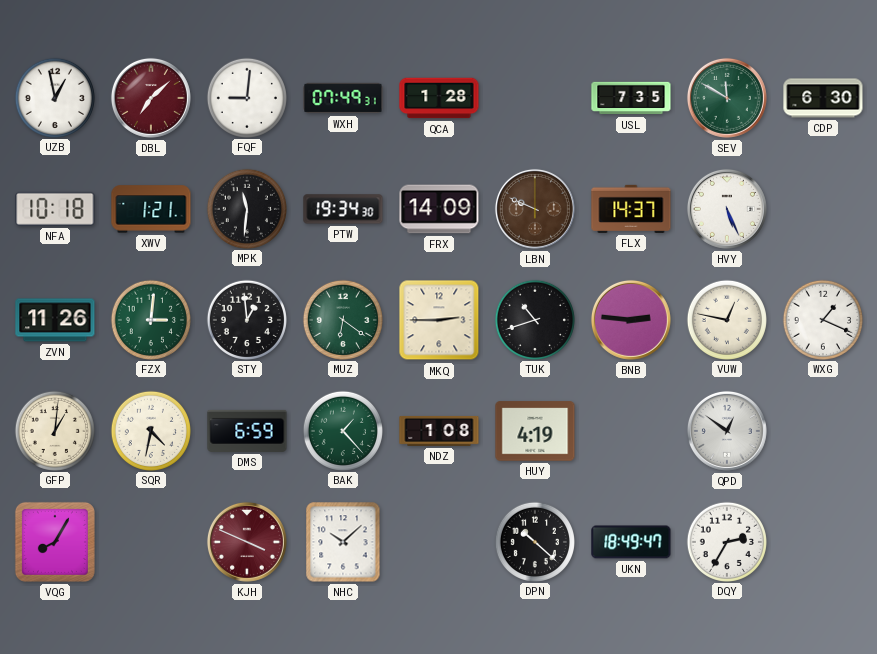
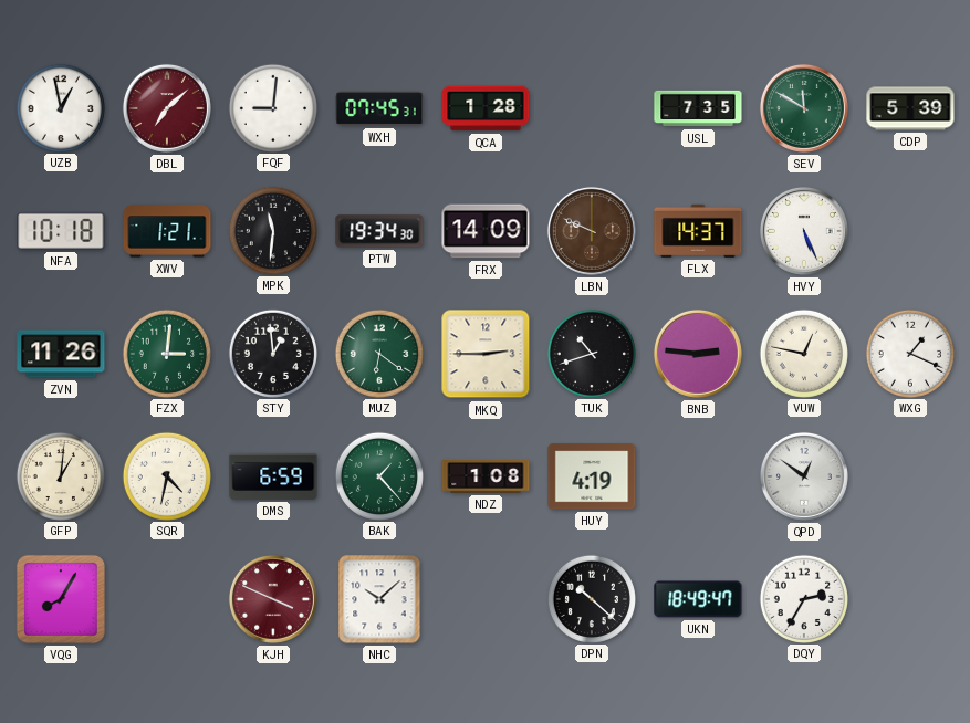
WXH: 07:49 -> 07:45
CDP: 6:30 -> 5:39
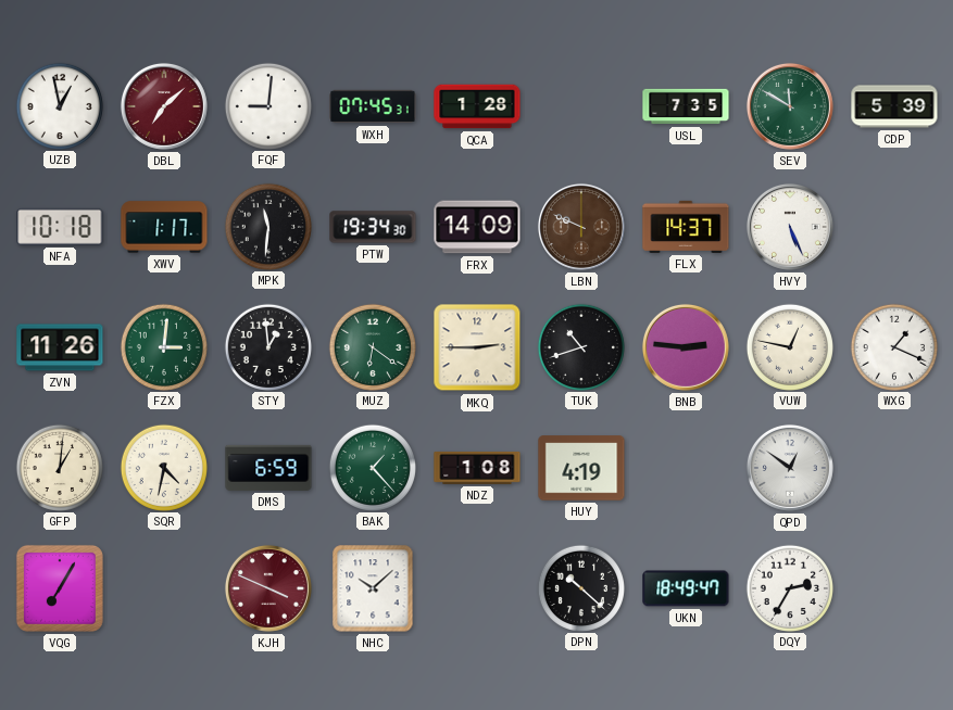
XWV: 1:21 -> 1:17
VQG: 8:05 -> 7:05
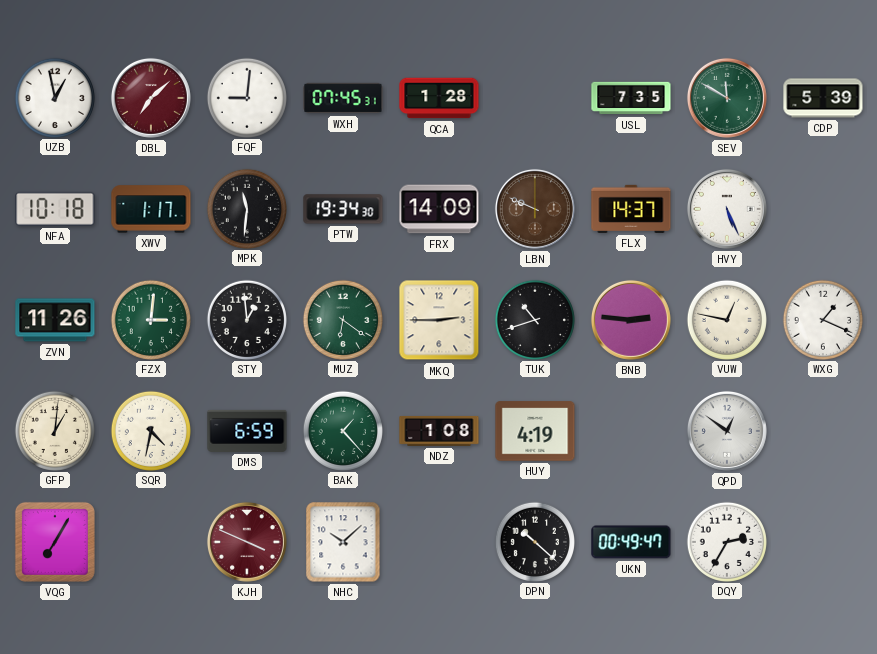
UKN: 18:49 -> 00:49
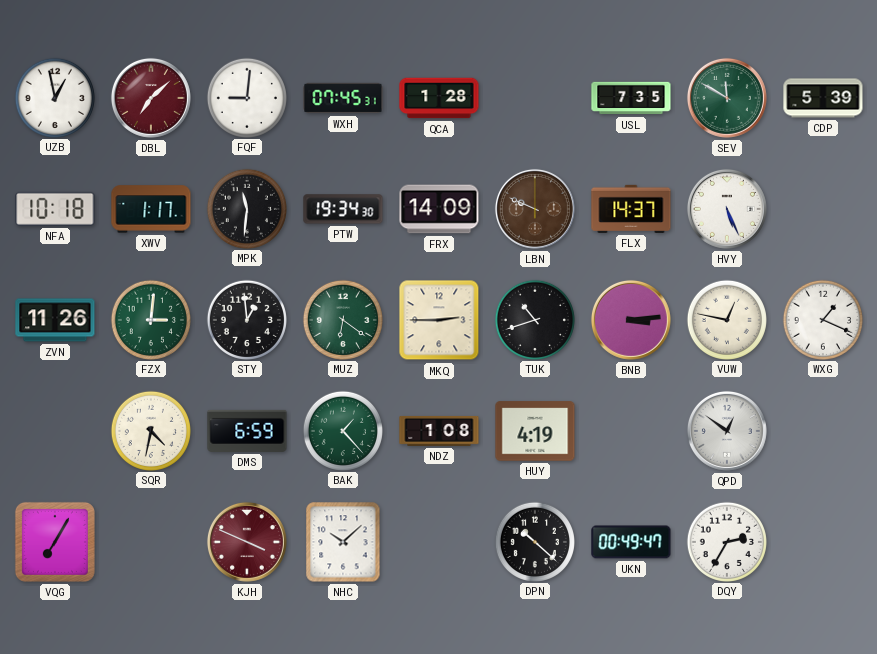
BNB: 2:46 -> 3:14
GFP: 1:01 -> none
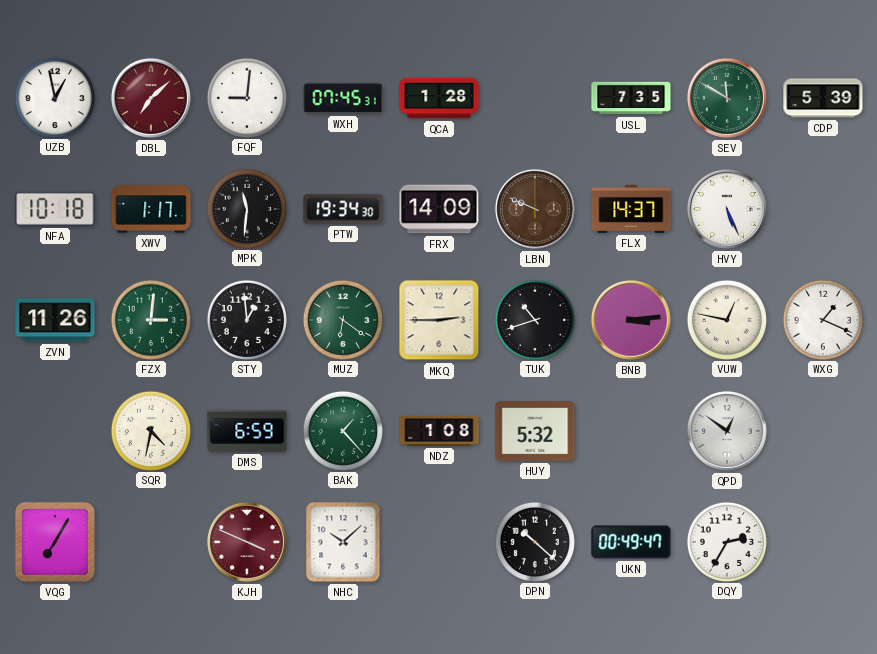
HUY: 4:19 -> 5:32
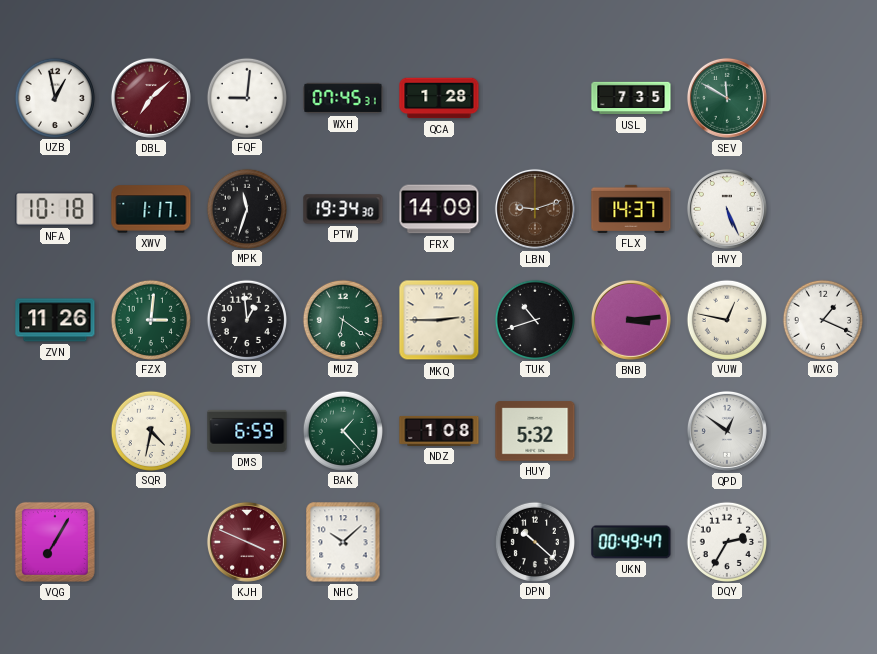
CDP: 5:39 -> none
MPK: 11:31 -> 11:33
LBN: 9:49 -> 9:12
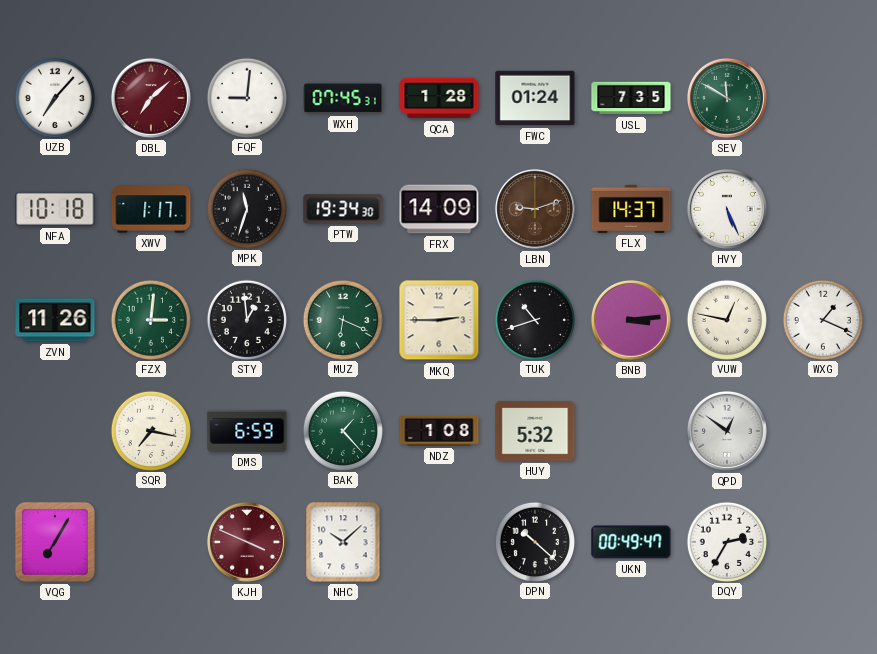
UZB: 12:58 -> 7:07
FWC: none -> 01:24
MUZ: 6:21 -> 6:19
SQR: 4:32 -> 7:17
